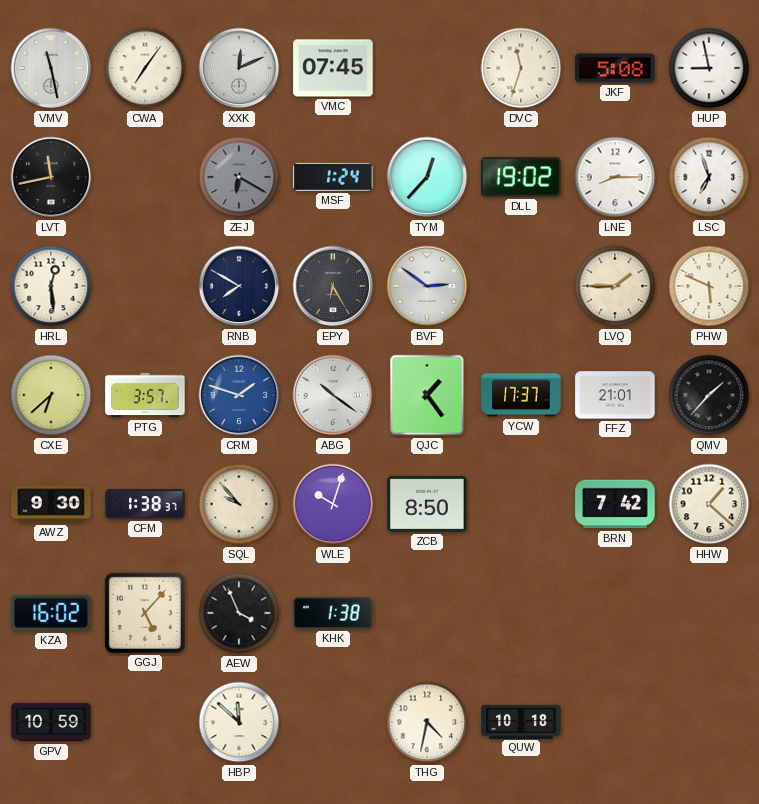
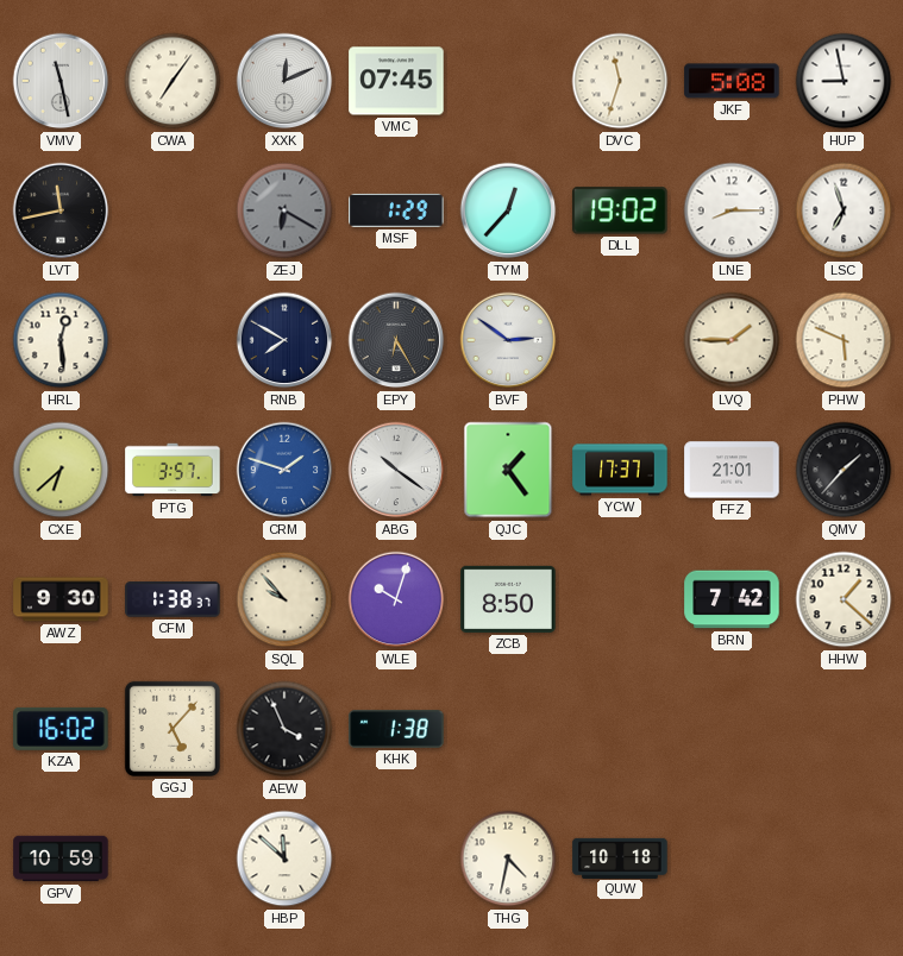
MSF: 1:24 -> 1:29
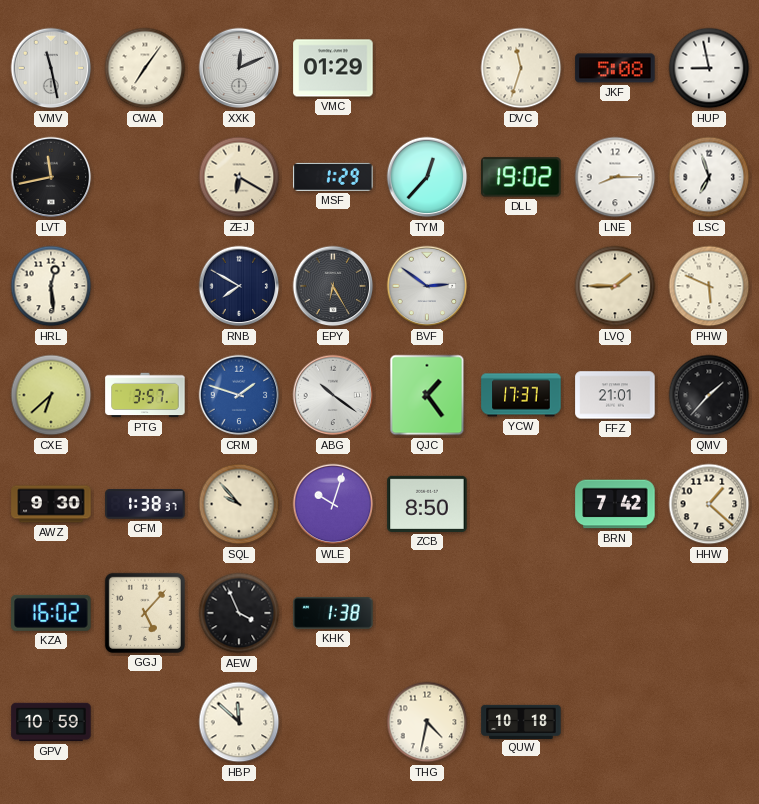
VMC: 07:45 -> 01:29
ZEJ dial: grey -> cream
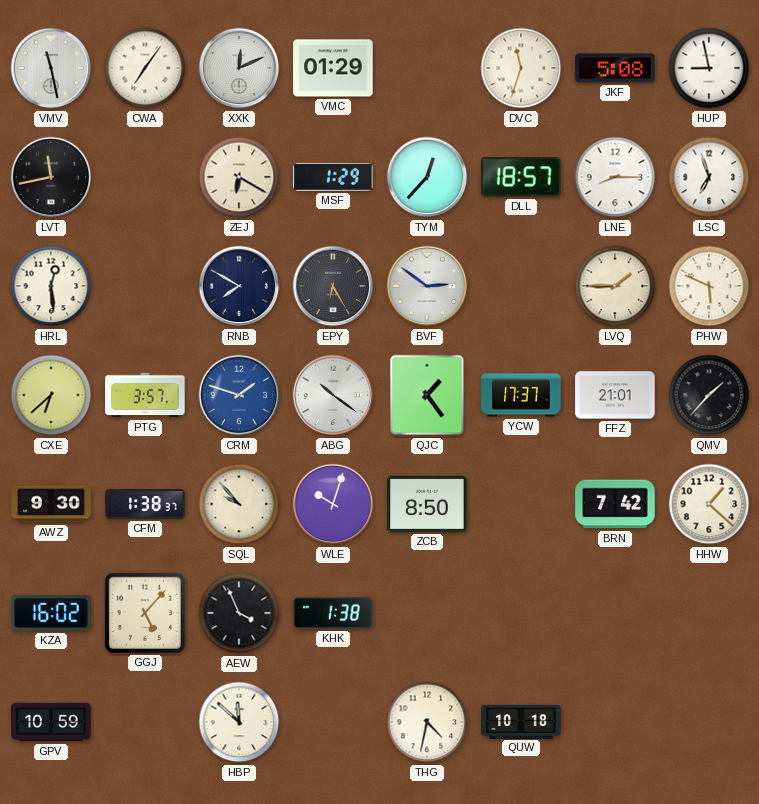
DLL: 19:02 -> 18:57
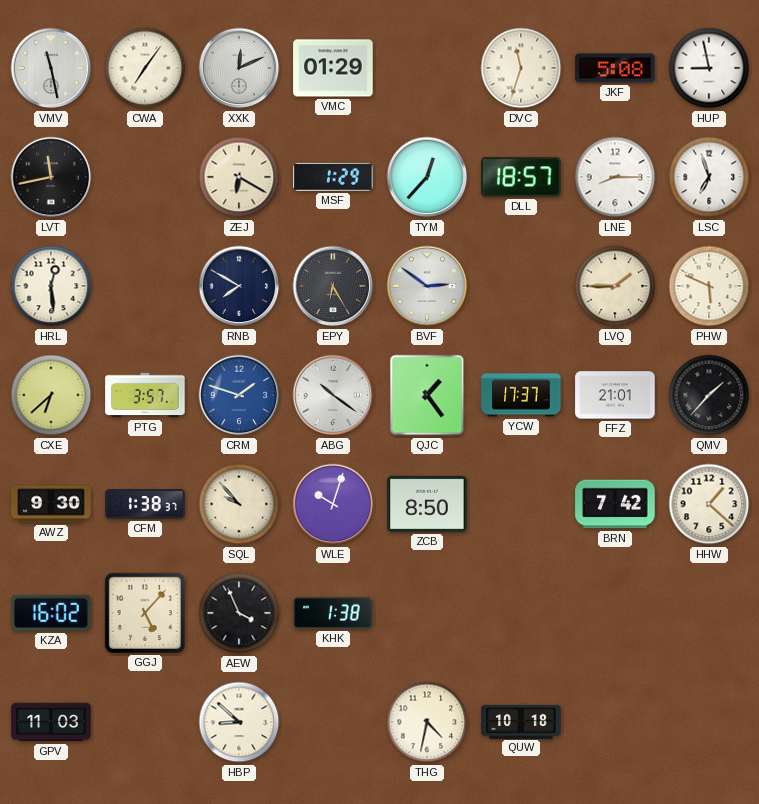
GPV: 10:59 -> 11:03
HBP: 11:52 -> 8:52
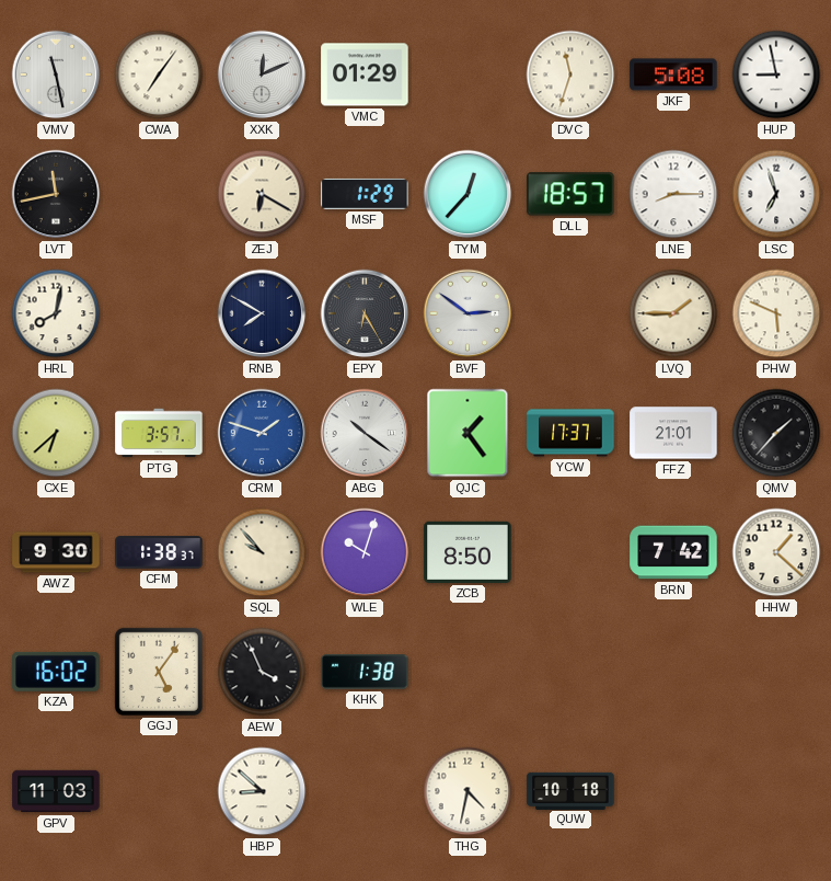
HRL: 12:29 -> 8:02
GGJ: 5:07 -> 5:06
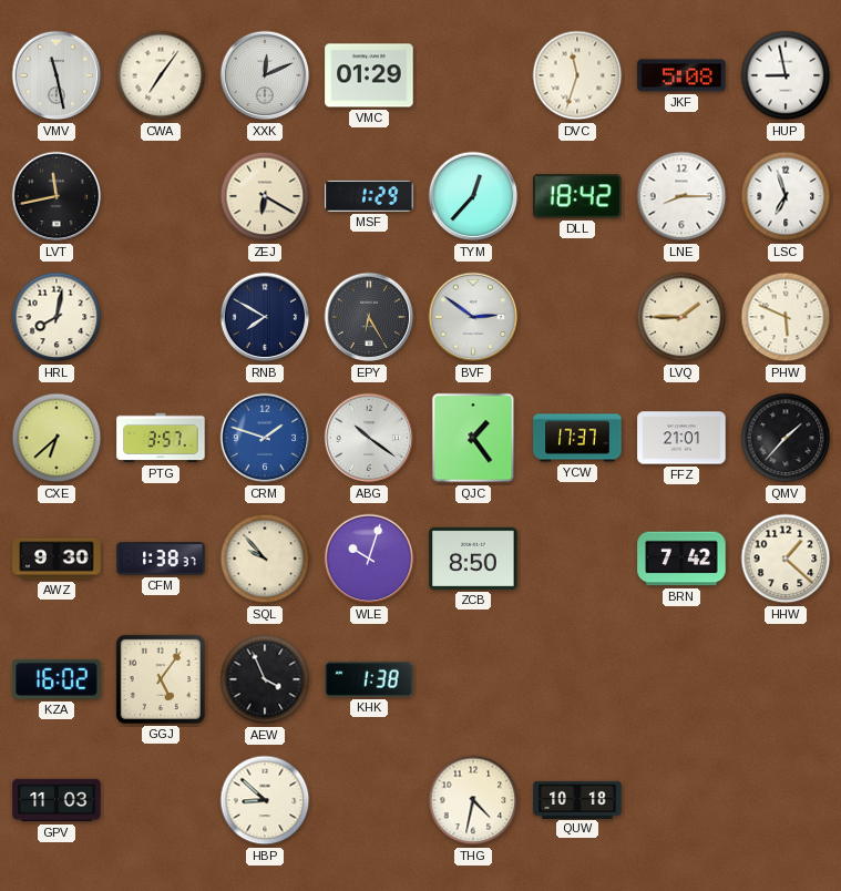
DLL: 18:57 -> 18:42
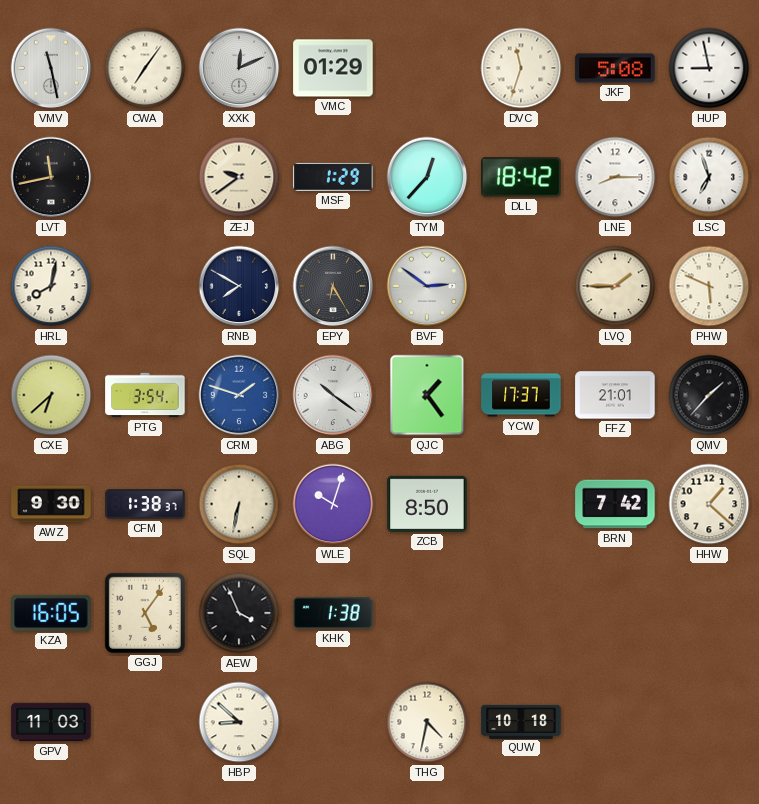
ZEJ: 6:20 -> 9:39
PTG: 3:57 -> 3:54
SQL: 9:53 -> 6:32
KZA: 16:02 -> 16:05
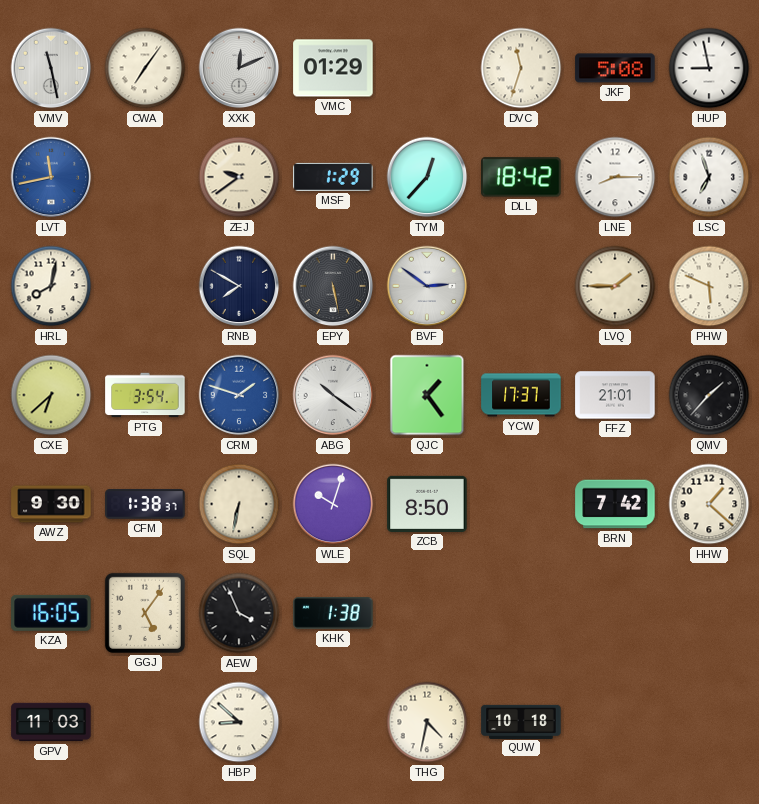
LVT dial: black -> blue
EPY: 6:25 -> 5:28
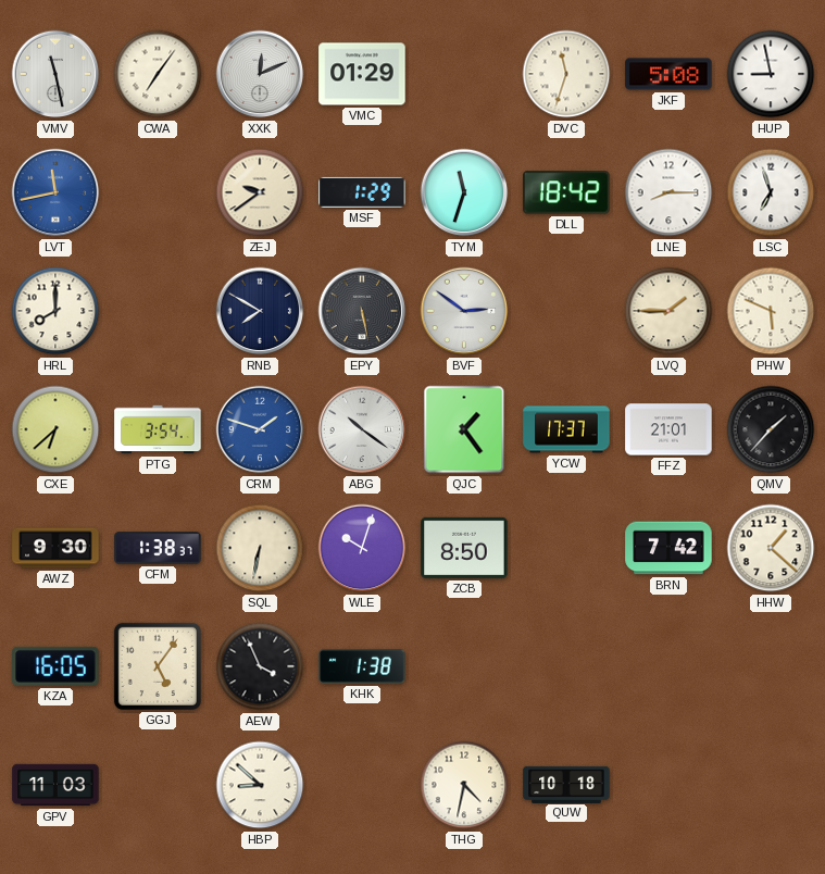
TYM: 12:37 -> 11:33
HRL: 8:02 -> 8:00
